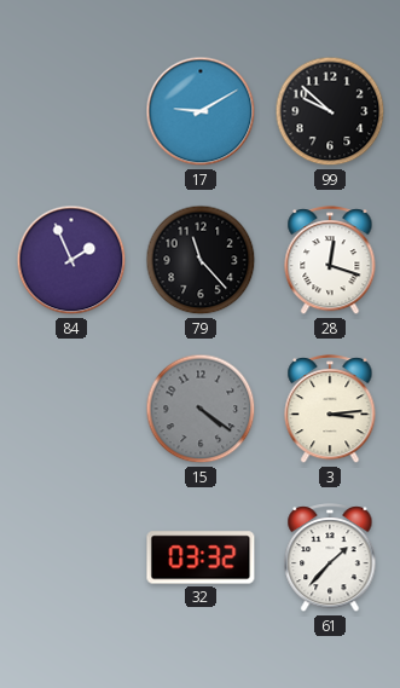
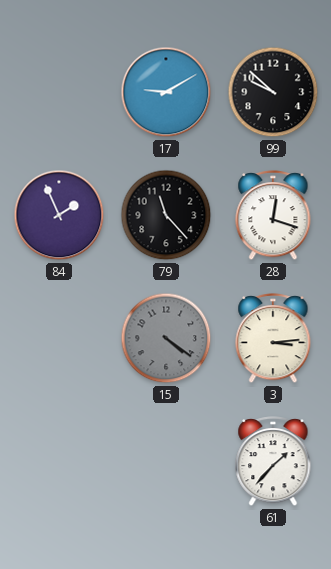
32: 03:32 -> none
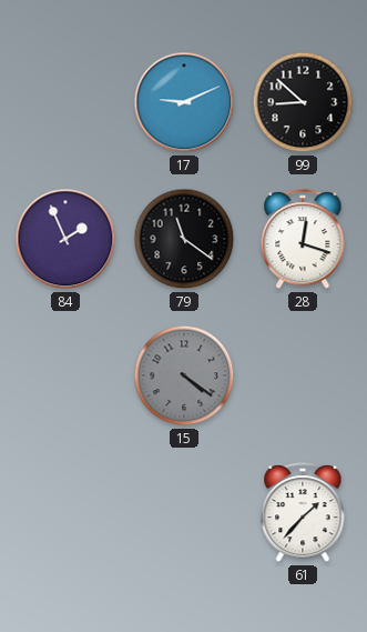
17: 9:10 -> 9:11
99: 9:52 -> 8:52
79: 11:23 -> 11:21
3: 3:14 -> none
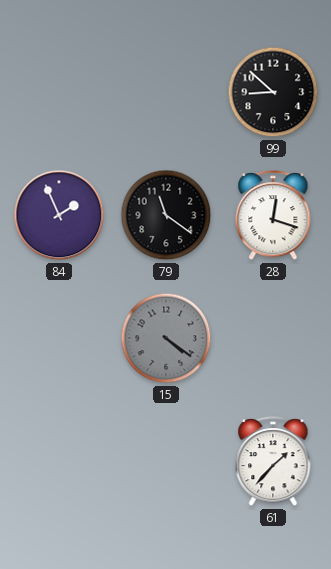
17: 9:11 -> none
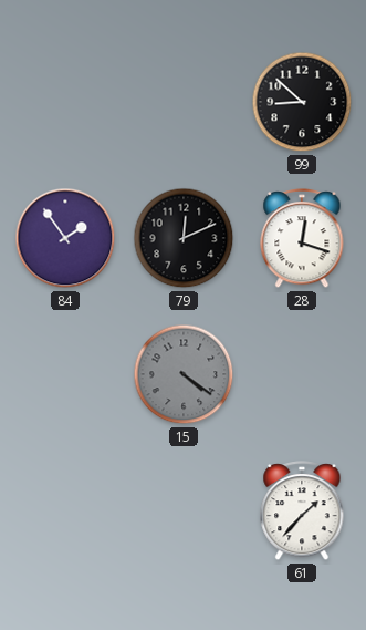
84: 1:56 -> 1:54
79: 11:21 -> 12:11
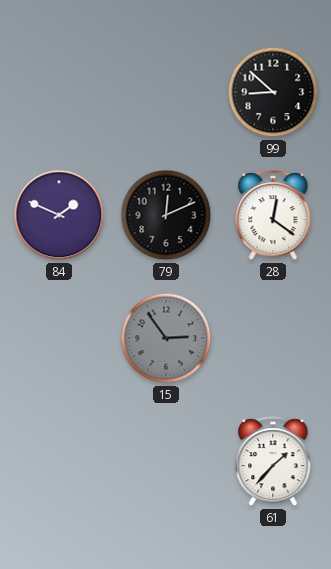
84: 1:54 -> 1:49
28: 12:18 -> 12:21
15: 4:21 -> 2:54
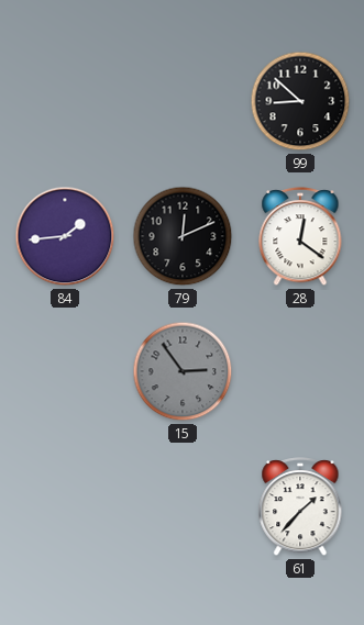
84: 1:49 -> 1:44
